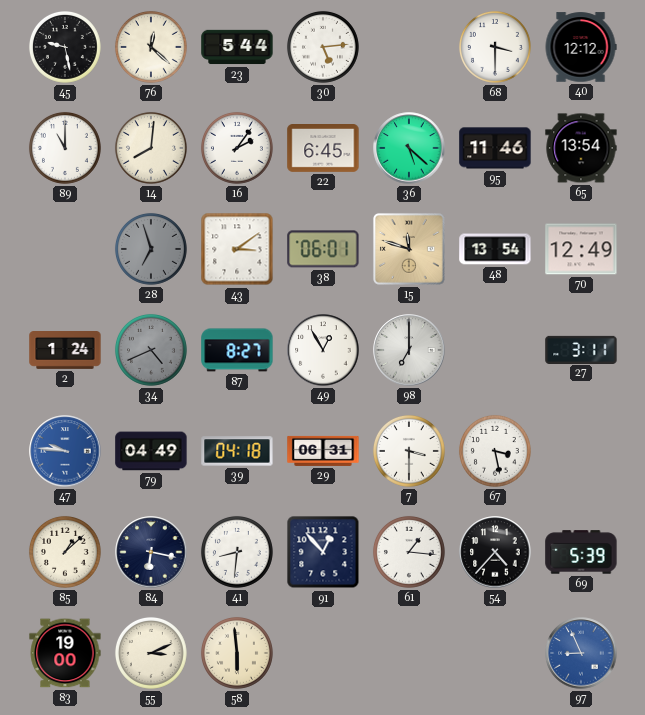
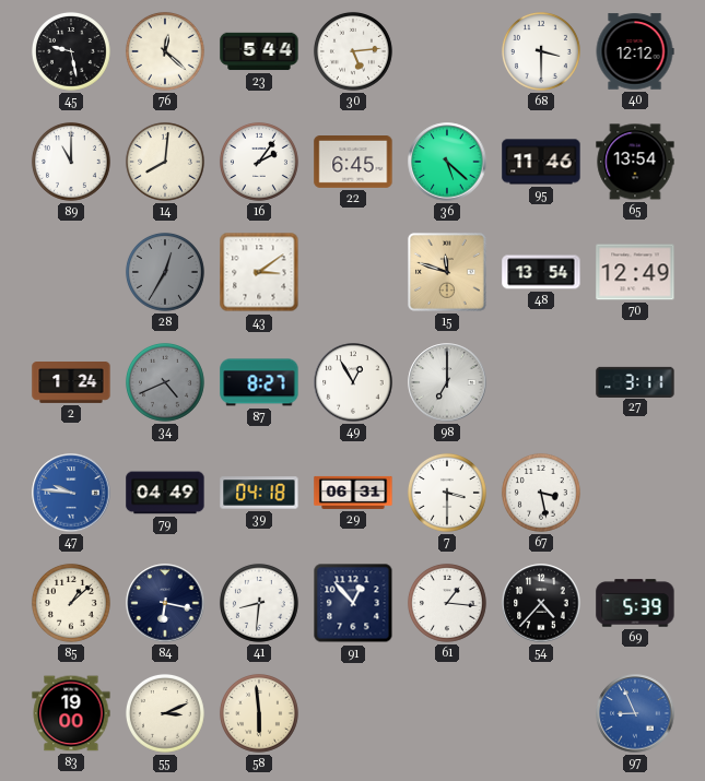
28: 6:57 -> 12:35
38: 06:01 -> none
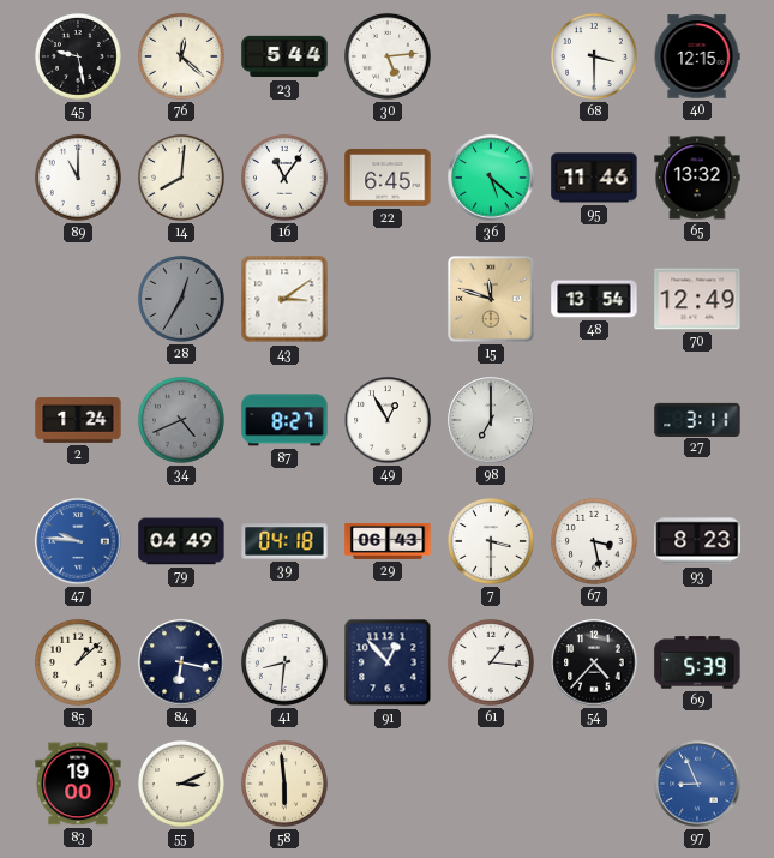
40: 12:12 -> 12:15
16: 2:06 -> 11:06
65: 13:54 -> 13:32
29: 06:31 -> 06:43
93: none -> 8:23
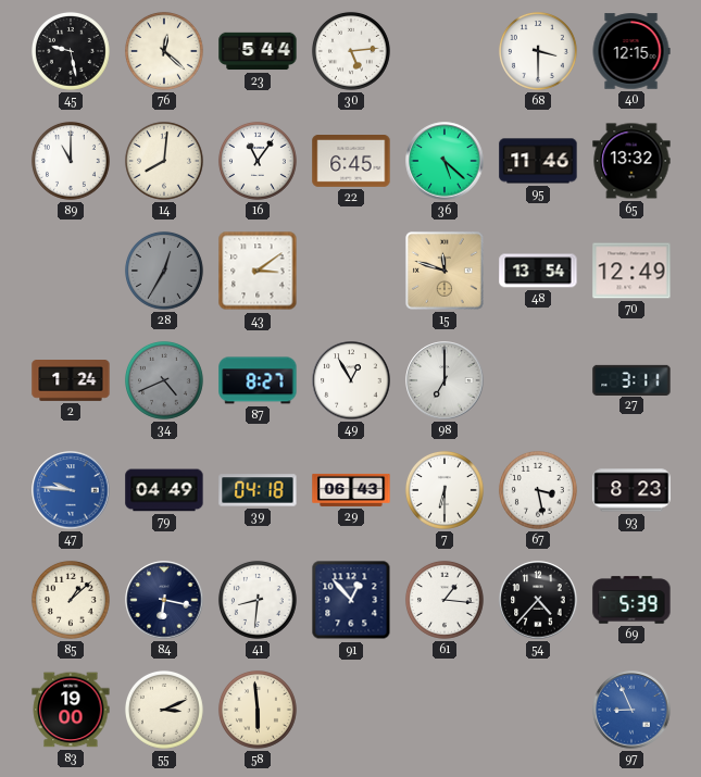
7: 3:30 -> 6:30
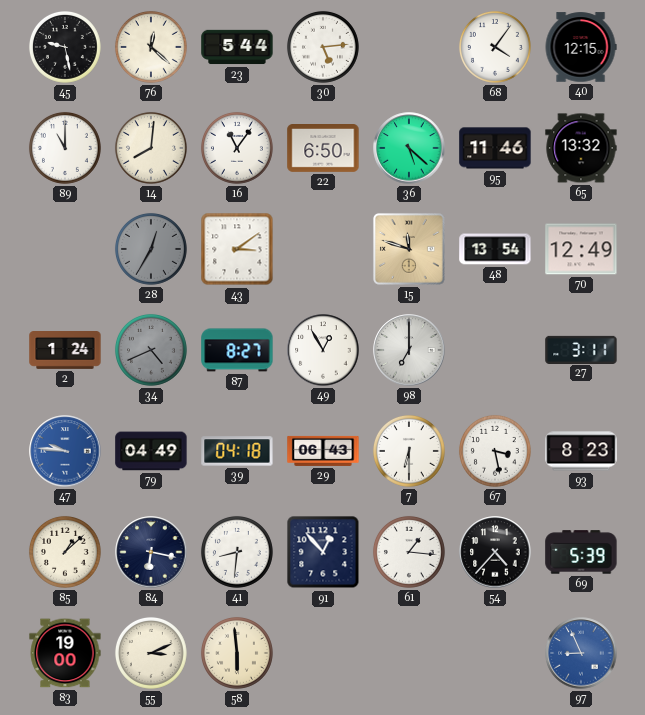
68: 3:30 -> 4:06
22: 6:45 -> 6:50
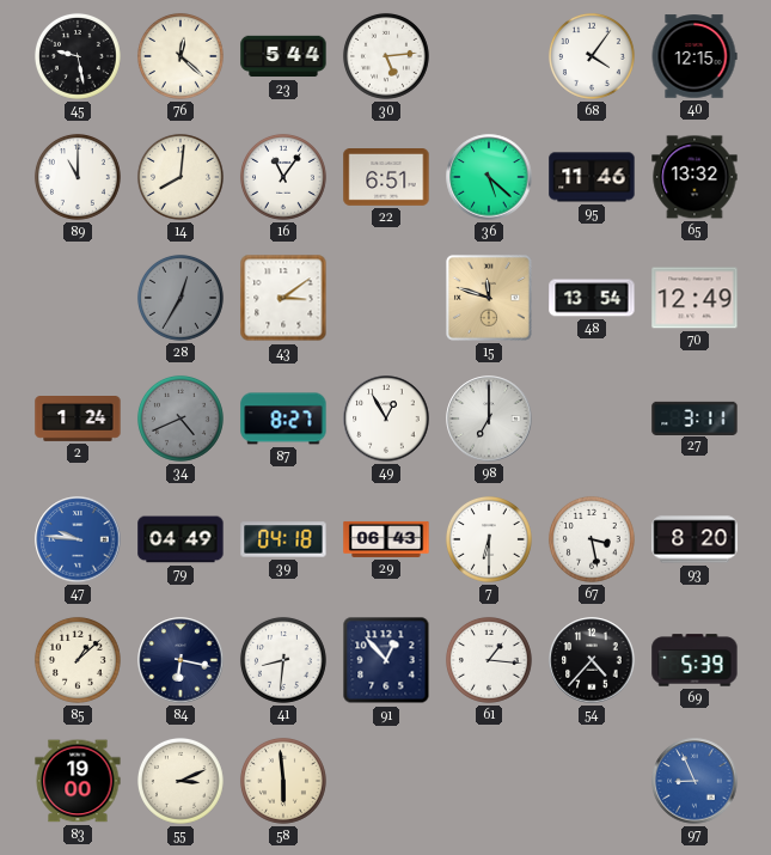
22: 6:50 -> 6:51
93: 8:23 -> 8:20
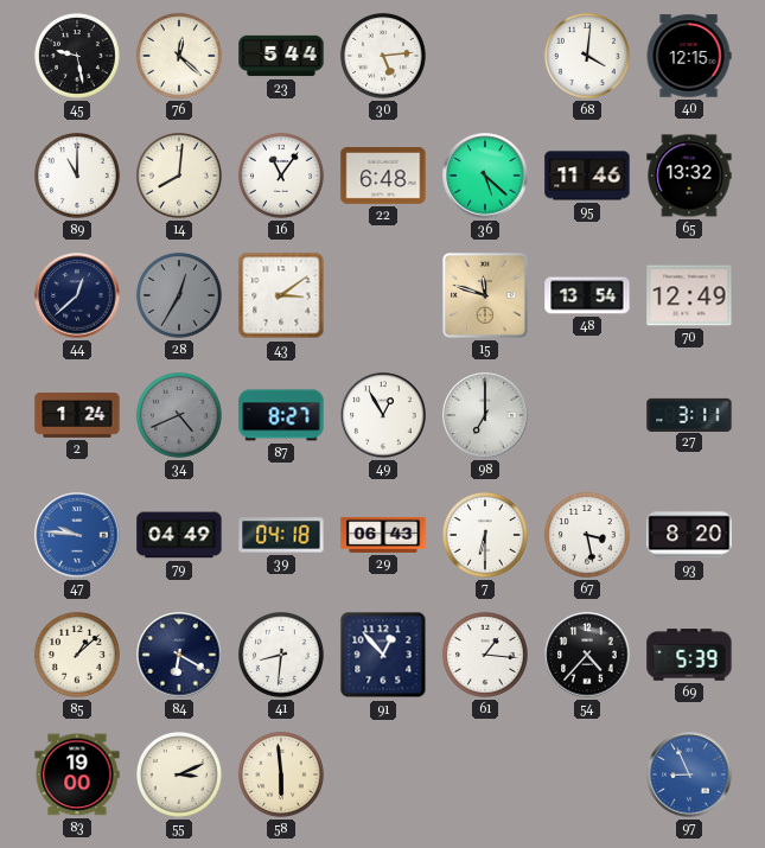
68: 4:06 -> 4:01
22: 6:51 -> 6:48
44: none -> 12:38
84: 6:17 -> 6:20
